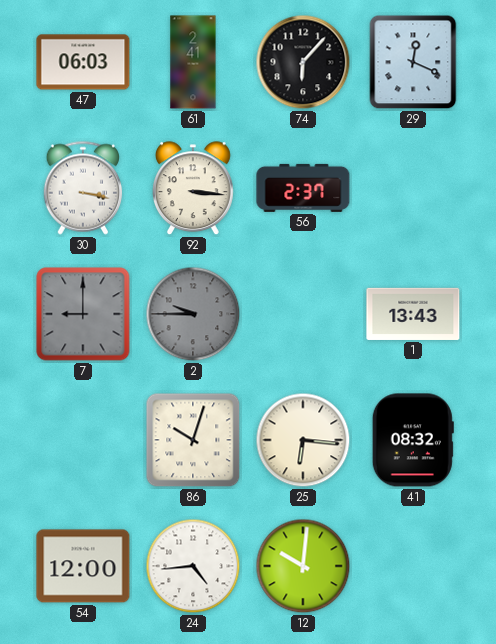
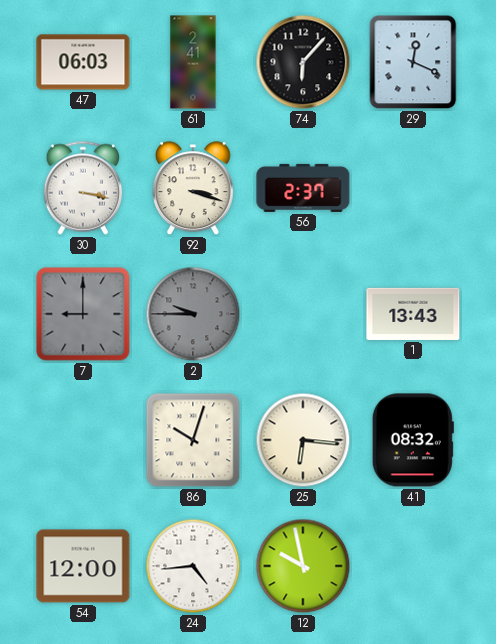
92: 3:16 -> 3:18
12: 10:01 -> 9:58
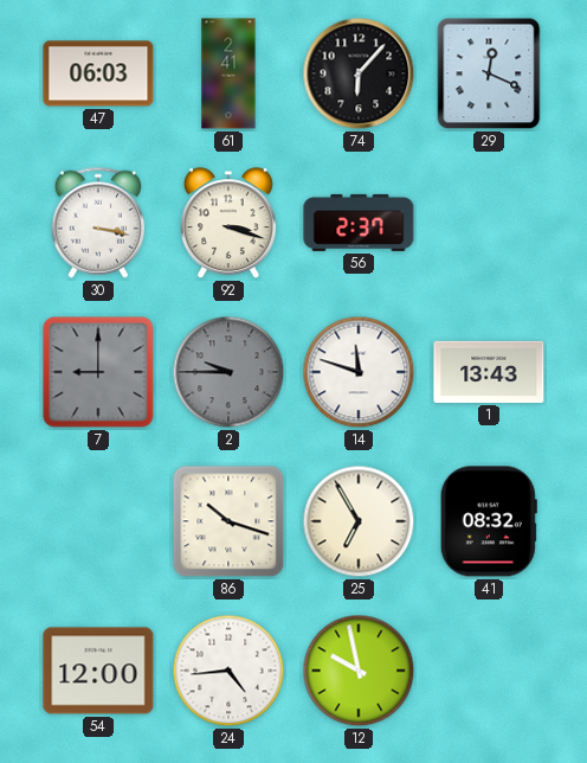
14: none -> 11:48
86: 10:03 -> 10:18
25: 6:16 -> 6:55
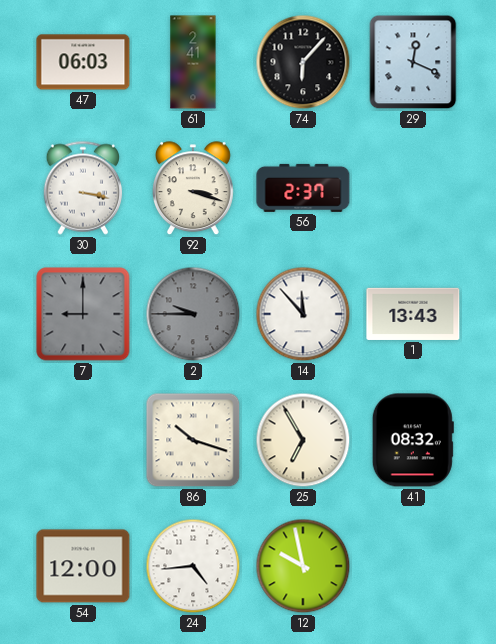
14: 11:48 -> 11:53
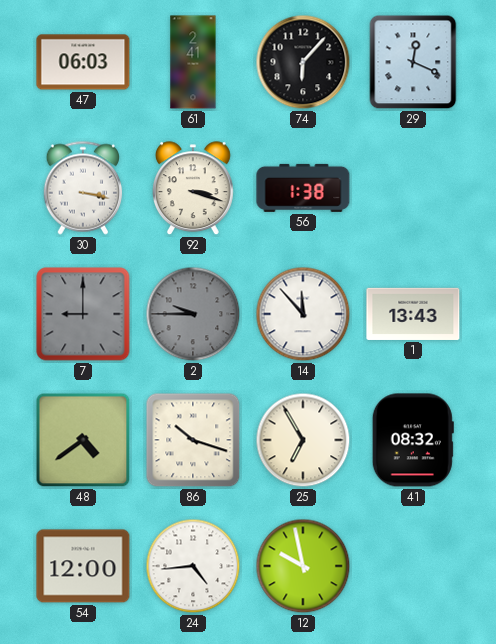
56: 2:37 -> 1:38
48: none -> 4:39
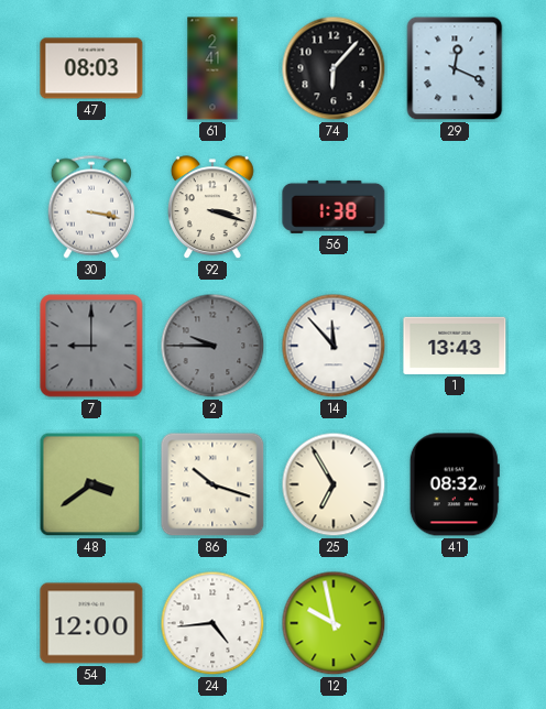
47: 06:03 -> 08:03
48: 4:39 -> 3:39
